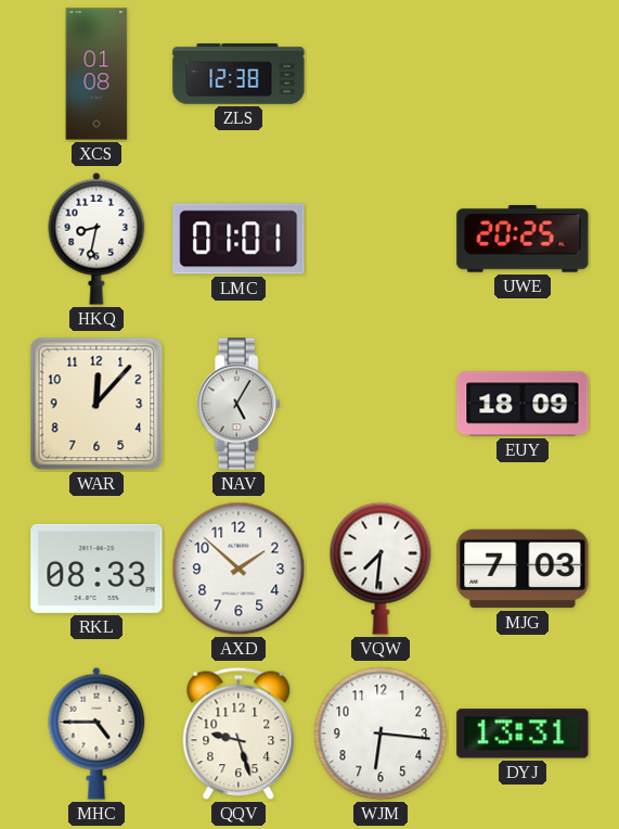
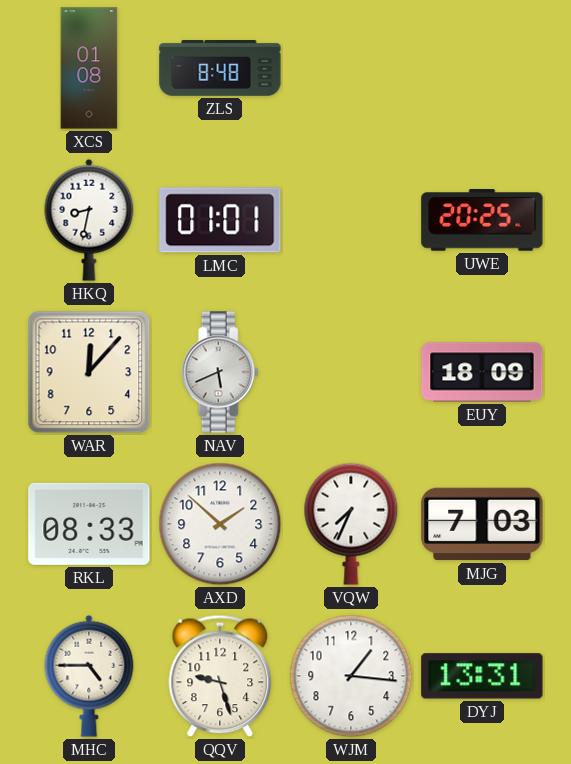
ZLS: 12:38 -> 8:48
NAV: 5:05 -> 5:41
VQW: 7:31 -> 7:34
WJM: 6:16 -> 1:16
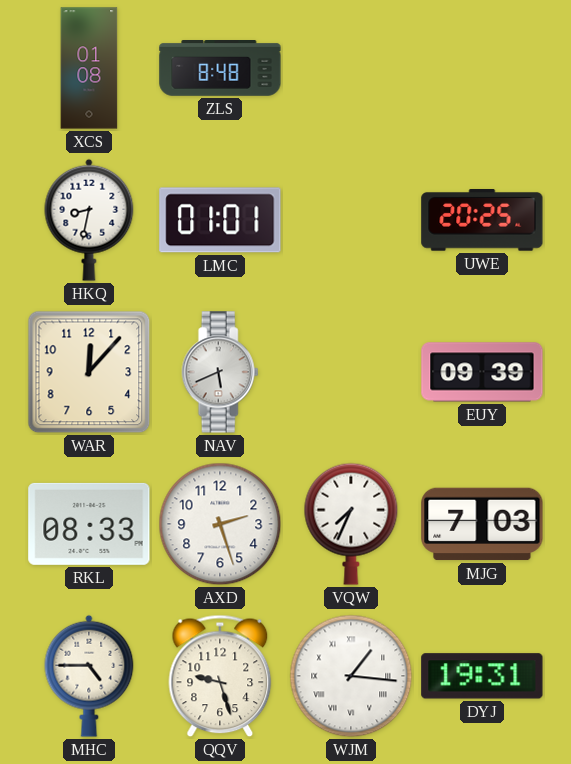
EUY: 18:09 -> 09:39
AXD: 1:52 -> 2:27
WJM numerals: Arabic -> Roman
DYJ: 13:31 -> 19:31
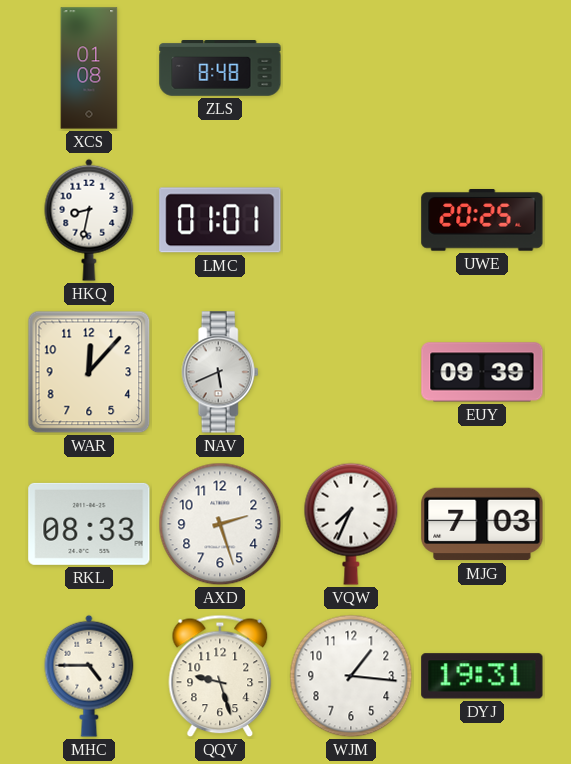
WJM numerals: Roman -> Arabic
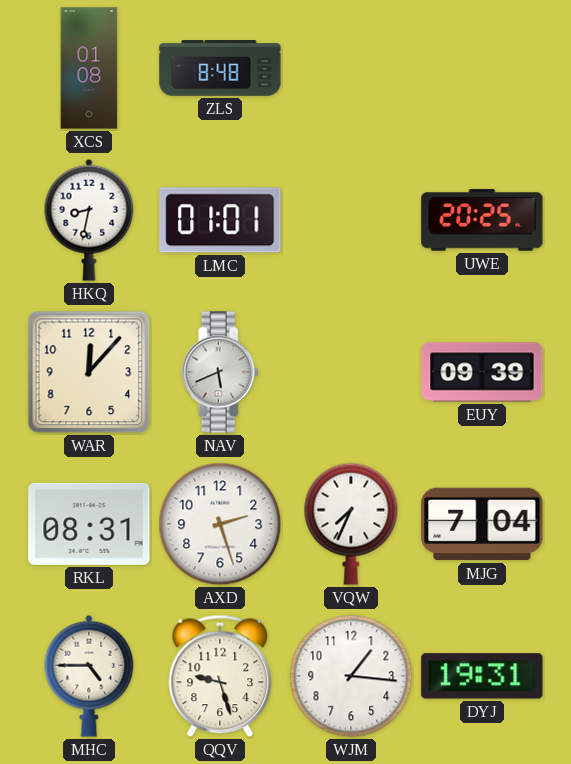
RKL: 08:33 -> 08:31
MJG: 7:03 -> 7:04
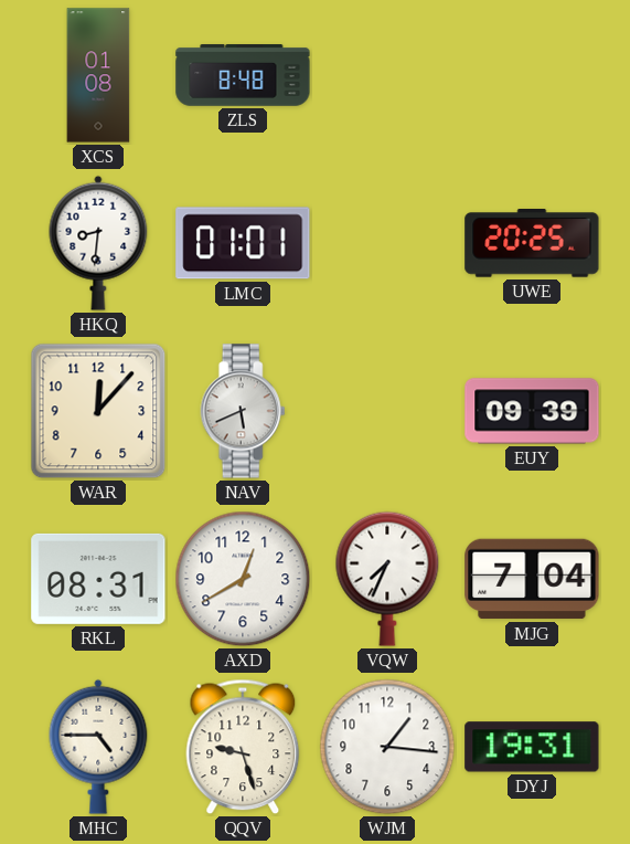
HKQ: 8:32 -> 8:31
AXD: 2:27 -> 12:40
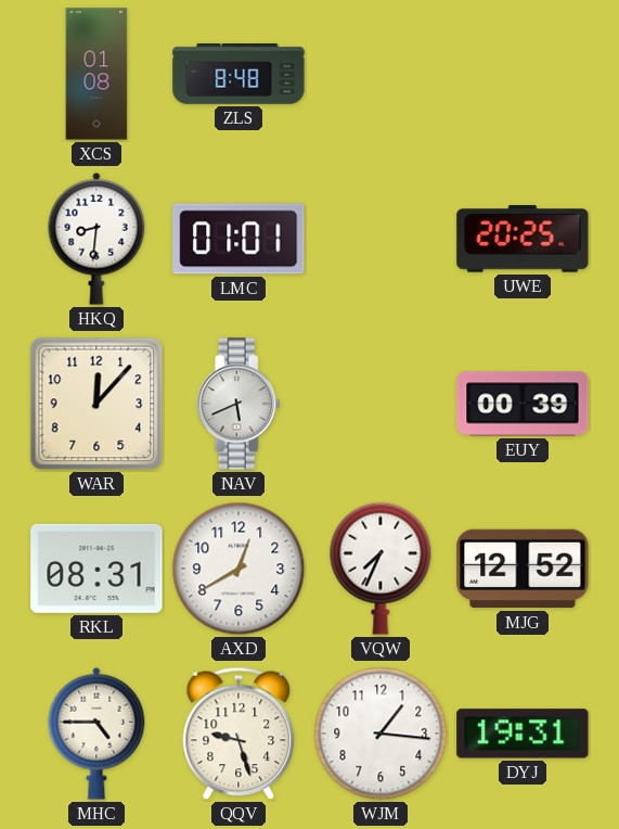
EUY: 09:39 -> 00:39
MJG: 7:04 -> 12:52
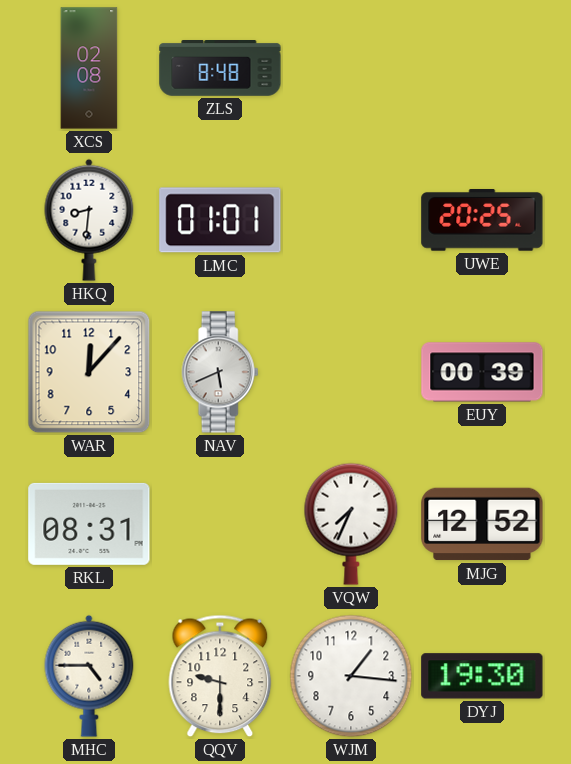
XCS: 01:08 -> 02:08
AXD: 12:40 -> none
QQV: 9:27 -> 9:30
DYJ: 19:31 -> 19:30
